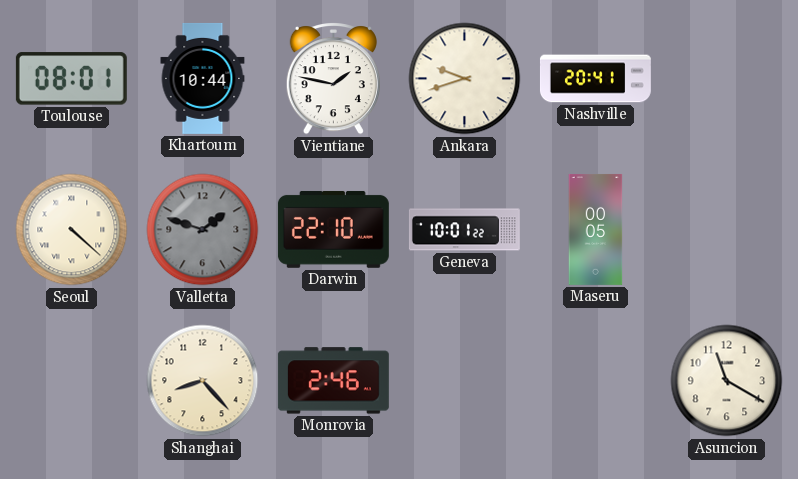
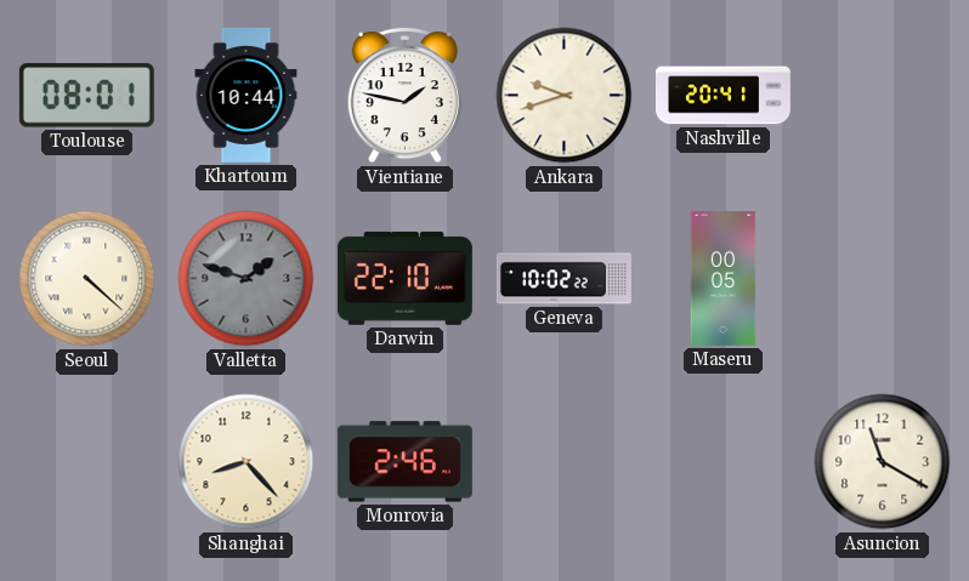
Geneva: 10:01 -> 10:02
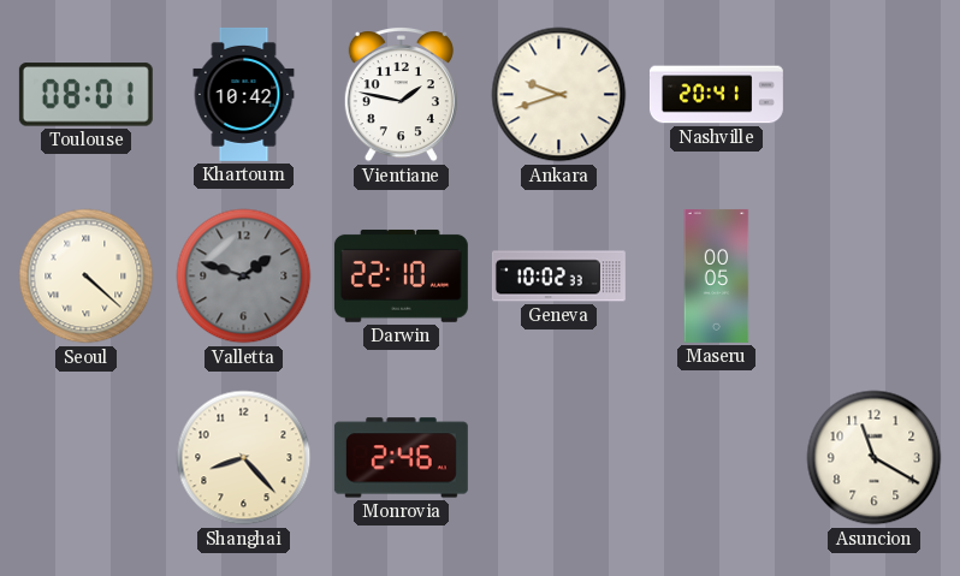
Khartoum: 10:44 -> 10:42
Geneva: 10:02:22 -> 10:02:33
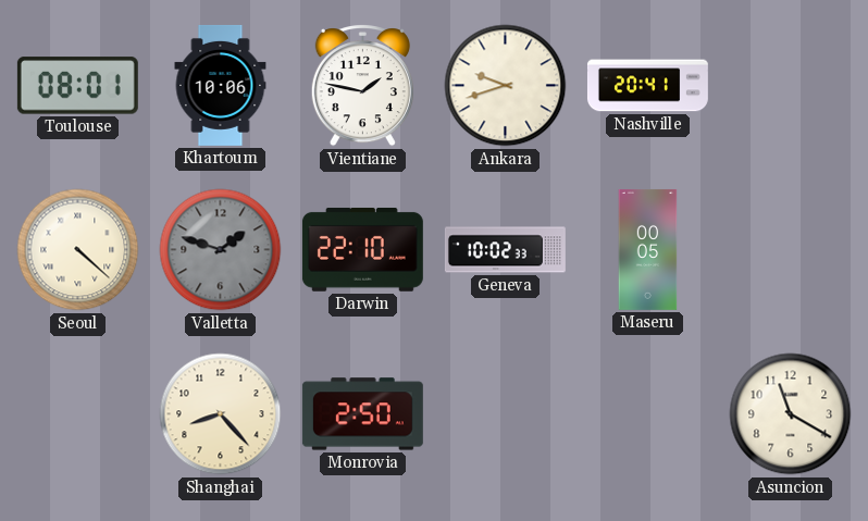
Khartoum: 10:42 -> 10:06
Monrovia: 2:46 -> 2:50
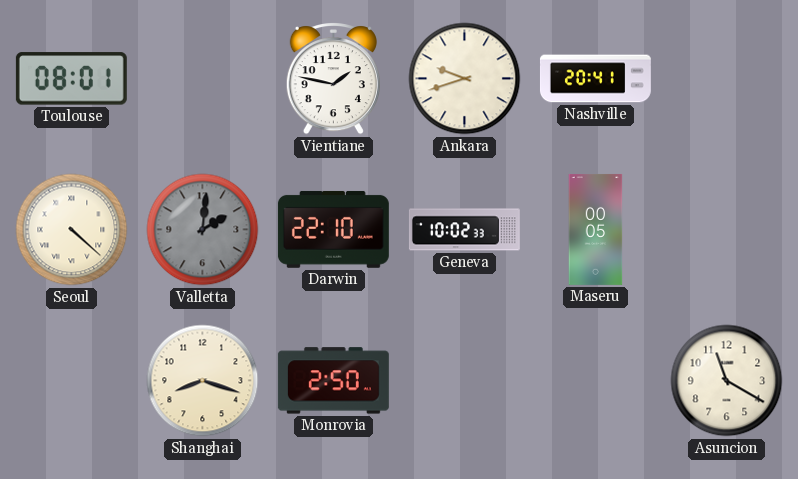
Khartoum: 10:06 -> none
Valletta: 1:48 -> 2:01
Shanghai: 8:23 -> 8:18
